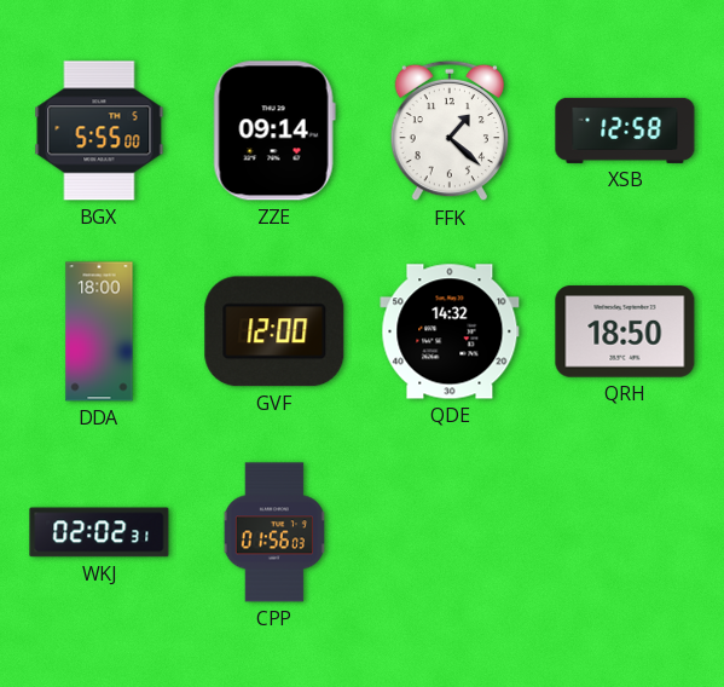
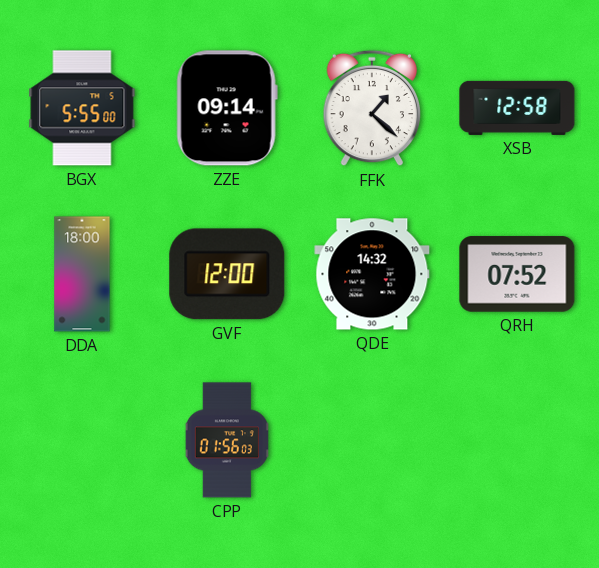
QRH: 18:50 -> 07:52
WKJ: 02:02 -> none
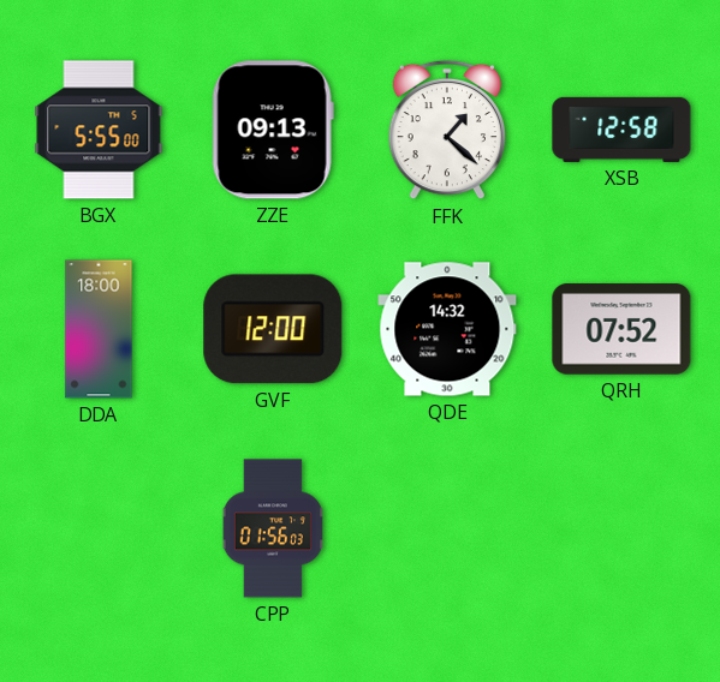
ZZE: 09:14 -> 09:13
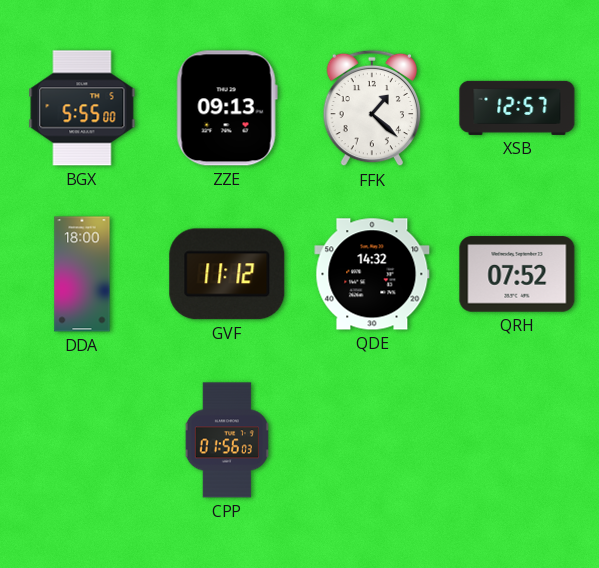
XSB: 12:58 -> 12:57
GVF: 12:00 -> 11:12
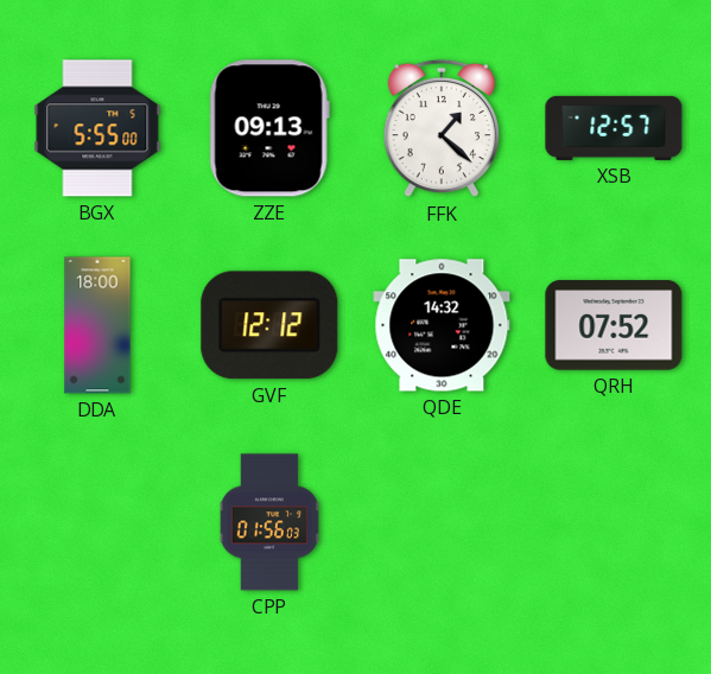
GVF: 11:12 -> 12:12
